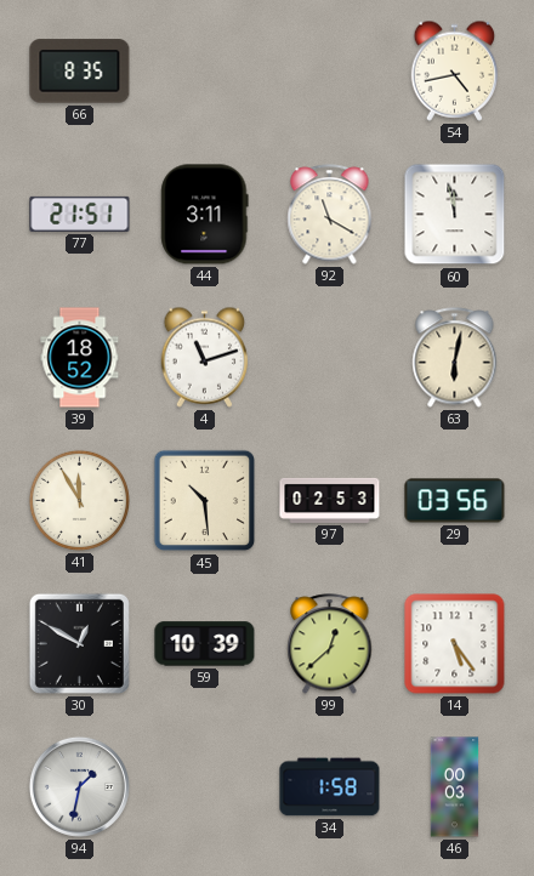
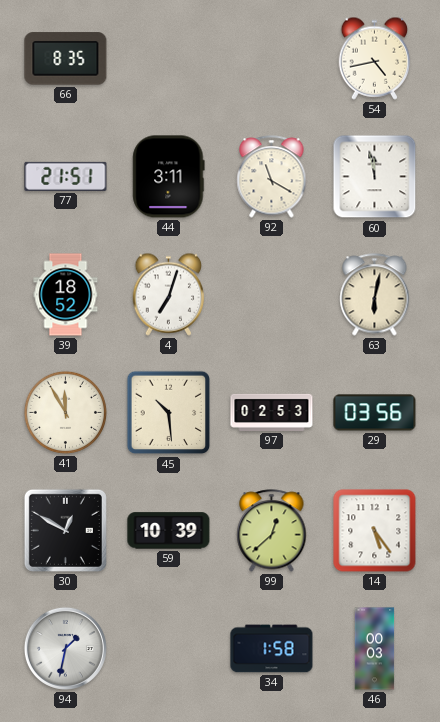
4: 11:12 -> 7:03
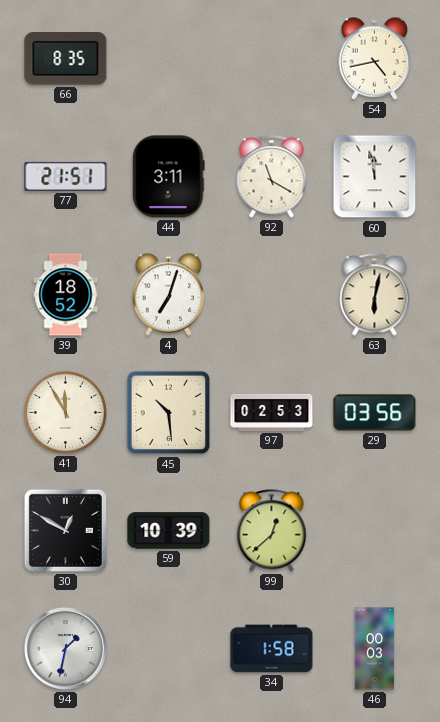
14: 5:24 -> none
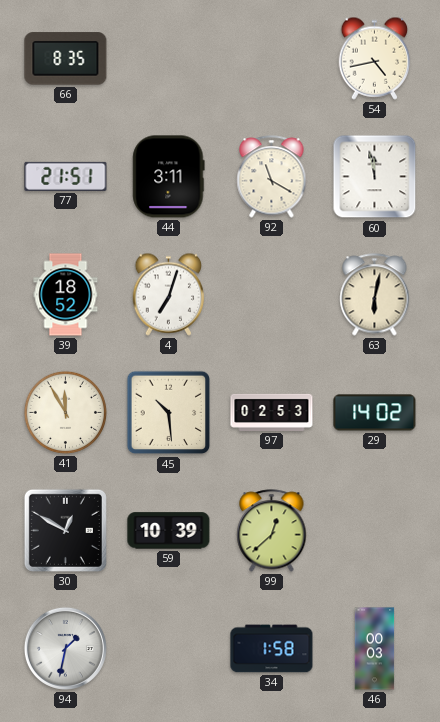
29: 03:56 -> 14:02
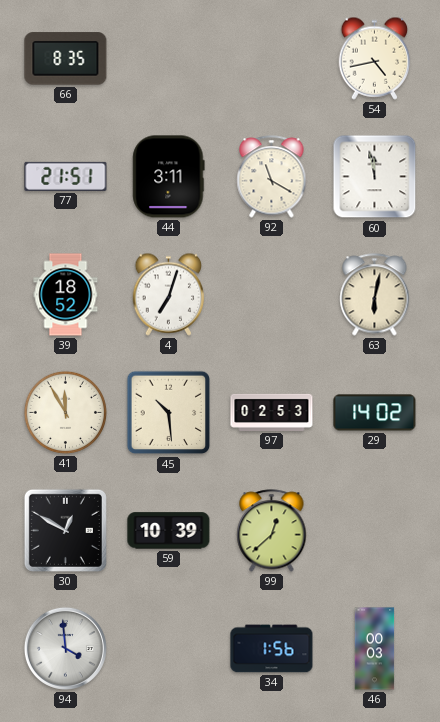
94: 1:32 -> 3:59
34: 1:58 -> 1:56
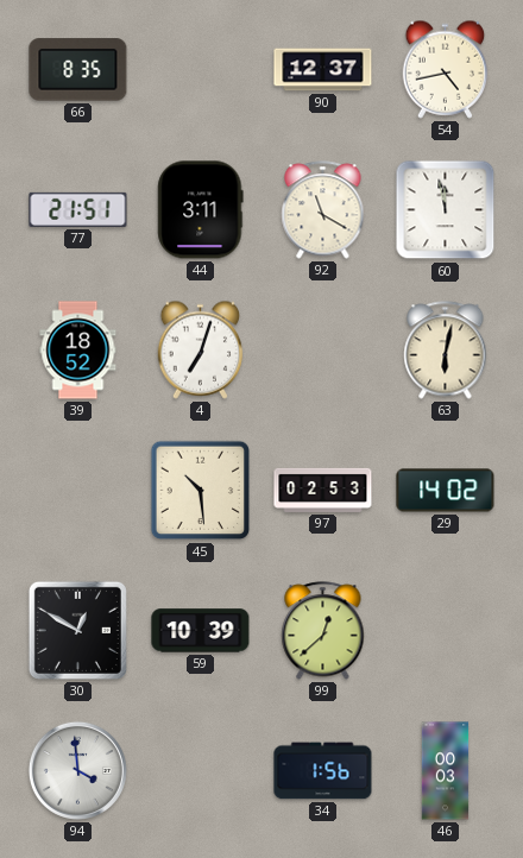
90: none -> 12:37
41: 11:55 -> none
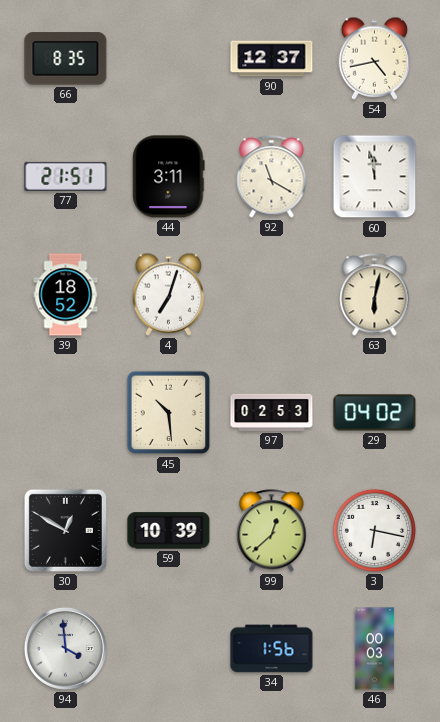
29: 14:02 -> 04:02
3: none -> 6:17
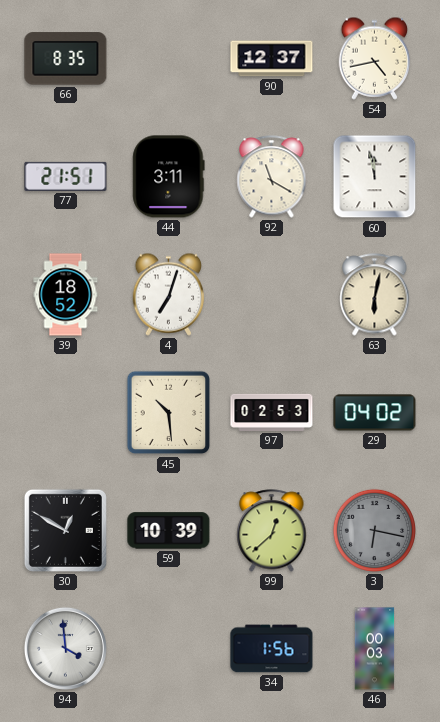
3 dial: white -> grey
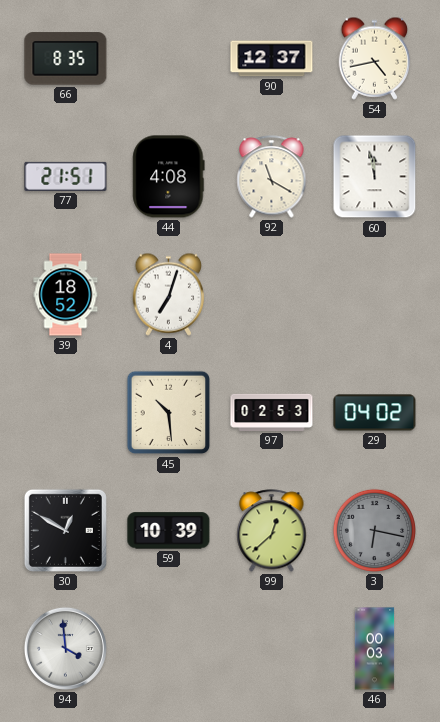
44: 3:11 -> 4:08
63: 6:02 -> none
34: 1:56 -> none
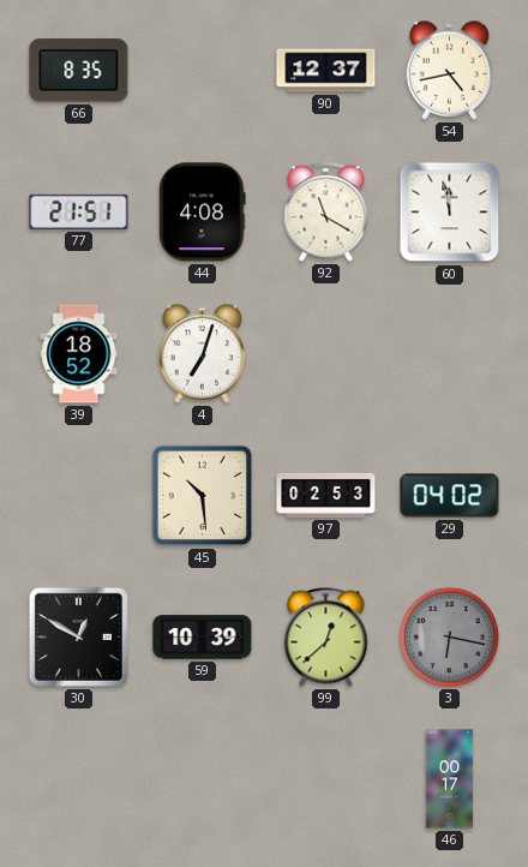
94: 3:59 -> none
46: 00:03 -> 00:17
